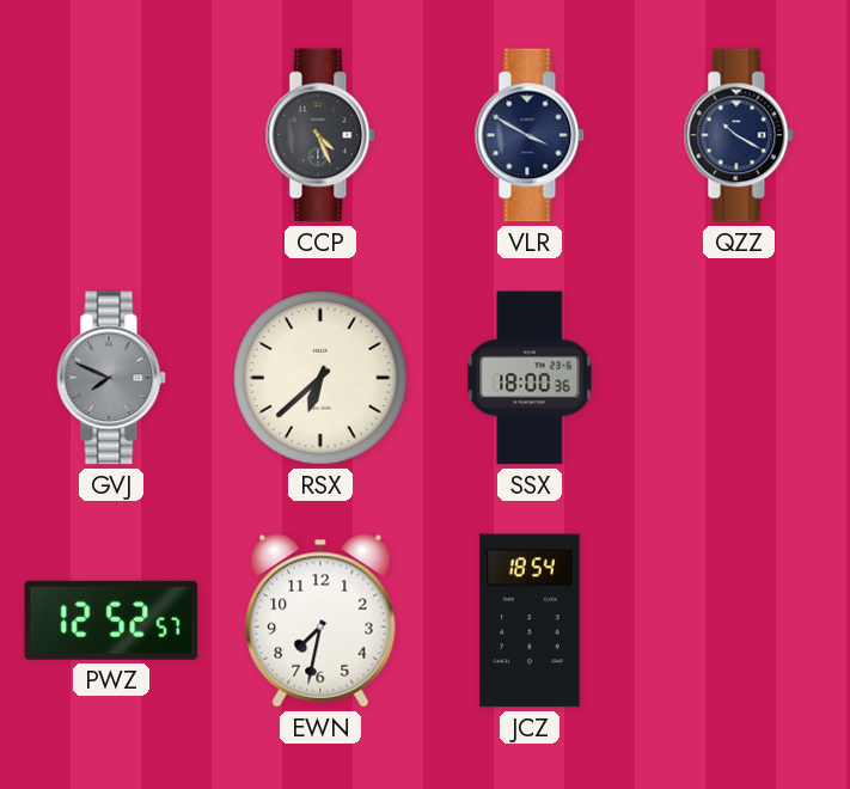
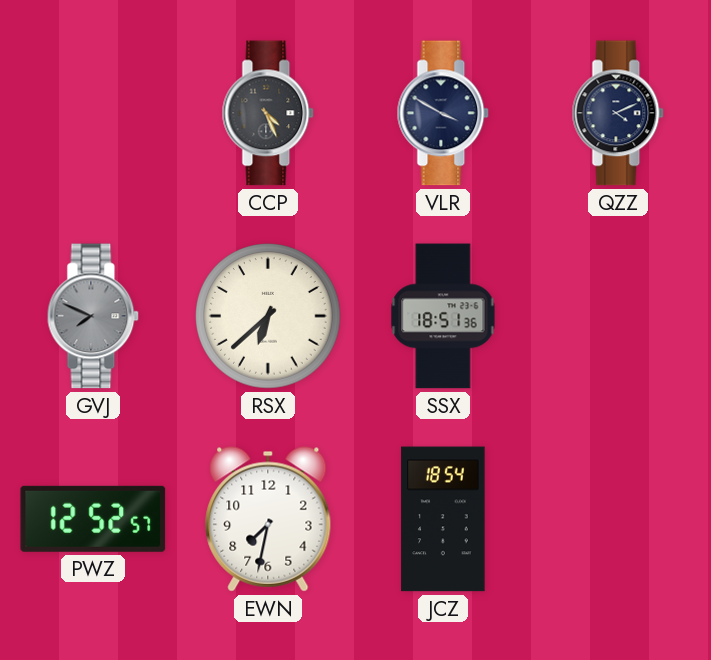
QZZ: 10:20 -> 4:11
SSX: 18:00 -> 18:51
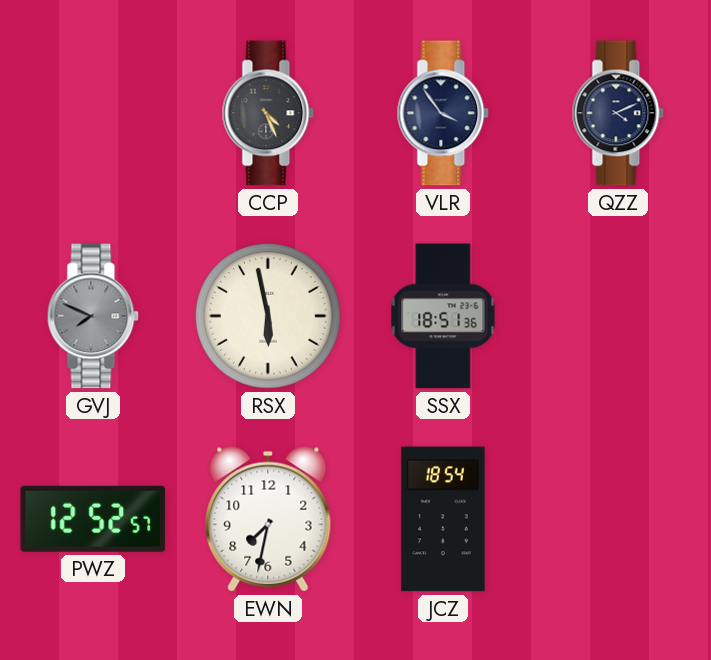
VLR: 3:50 -> 3:54
RSX: 6:38 -> 5:58
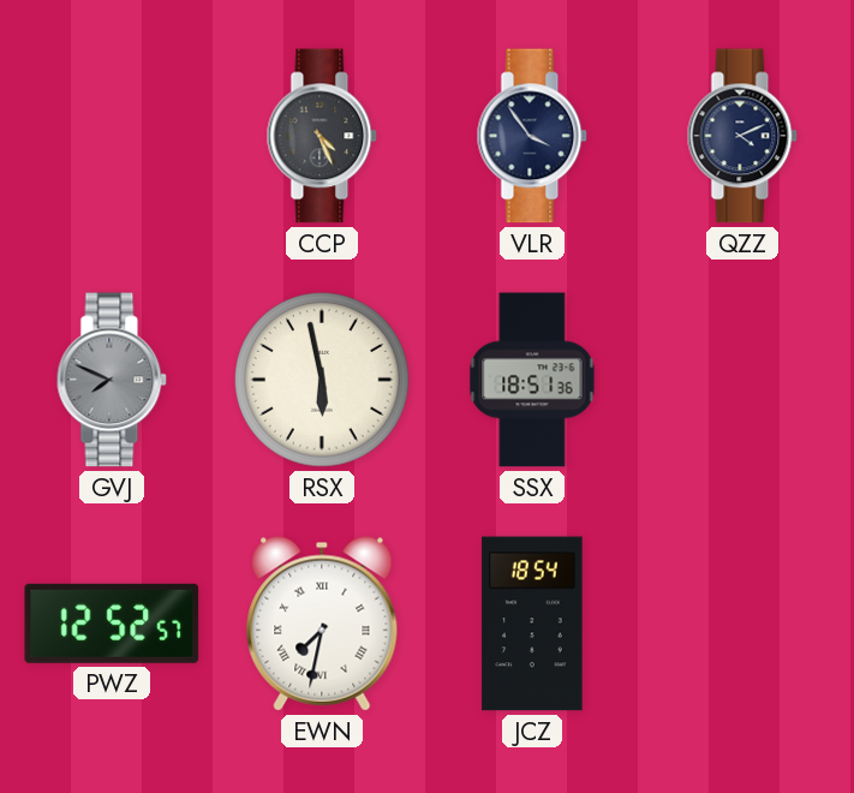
EWN numerals: Arabic -> Roman
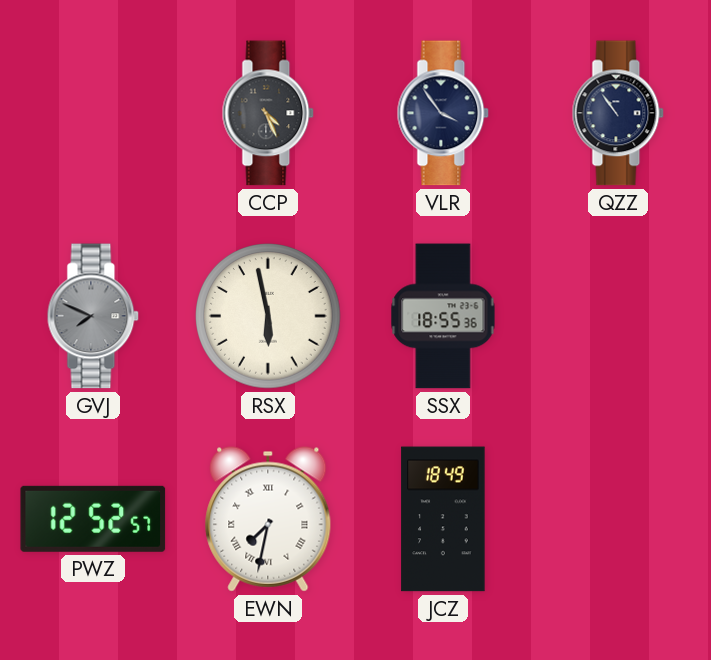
QZZ: 4:11 -> 10:54
SSX: 18:51 -> 18:55
JCZ: 18:54 -> 18:49
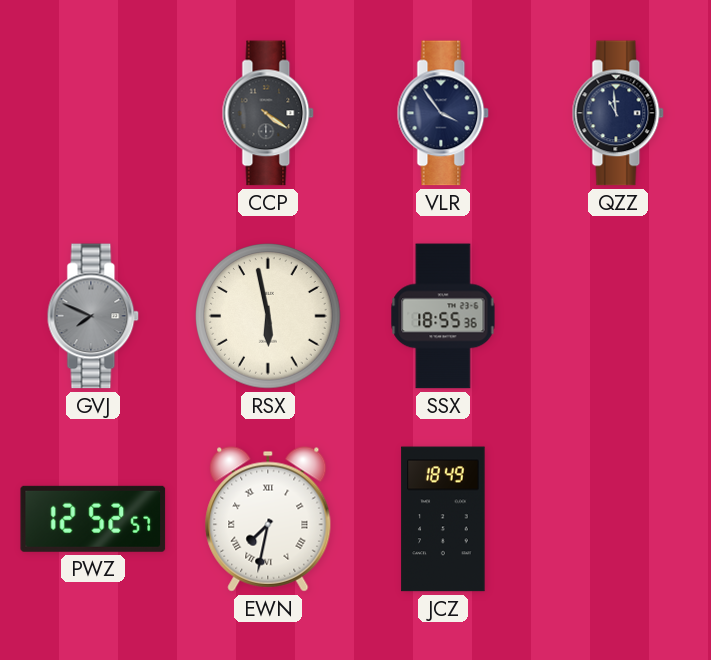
CCP: 4:26 -> 4:21
QZZ: 10:54 -> 10:59
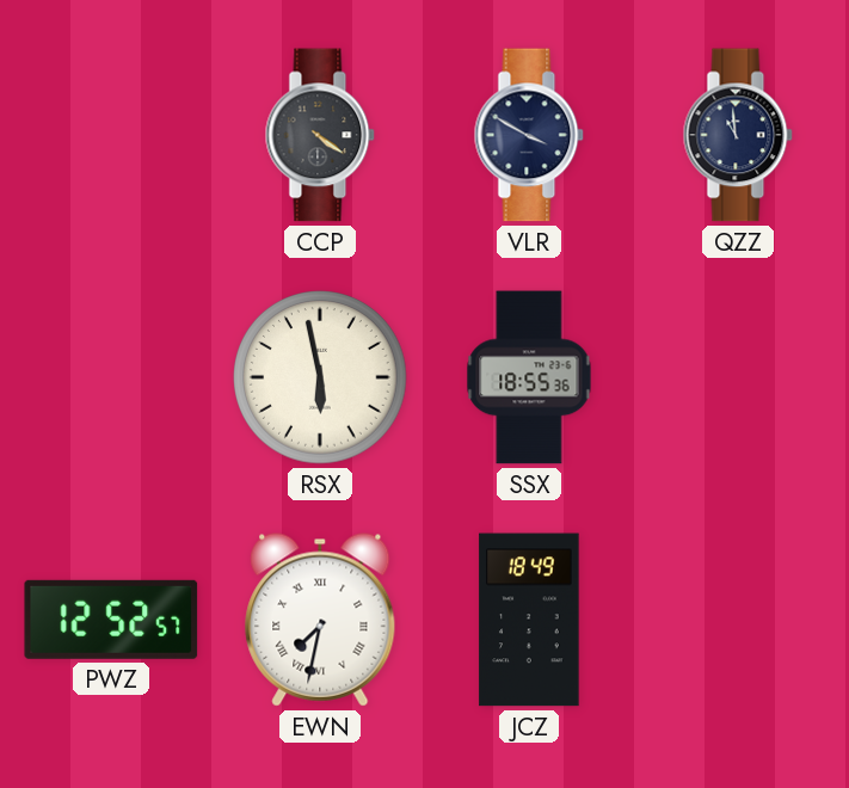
VLR: 3:54 -> 3:50
GVJ: 7:49 -> none
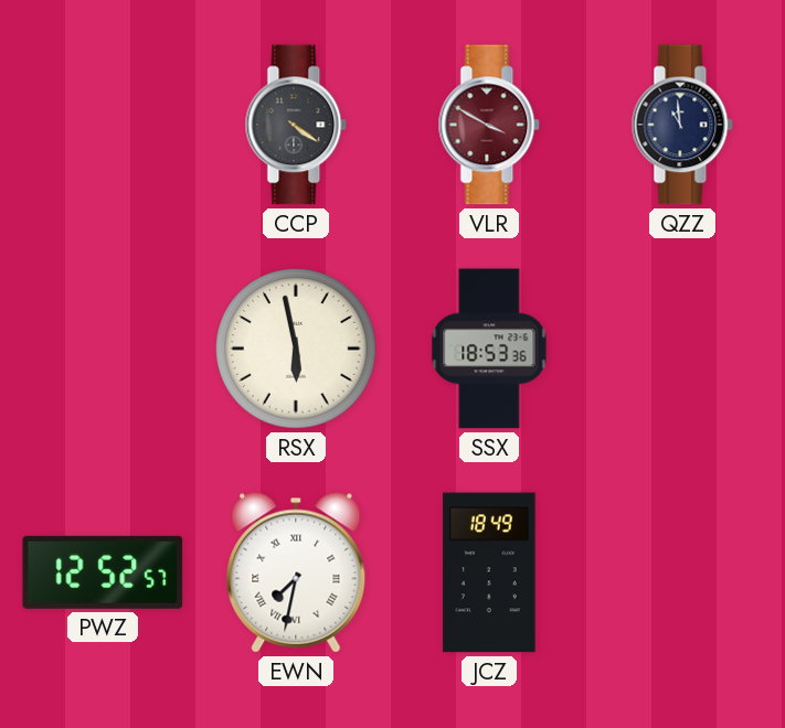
VLR dial: navy -> burgundy
SSX: 18:55 -> 18:53
